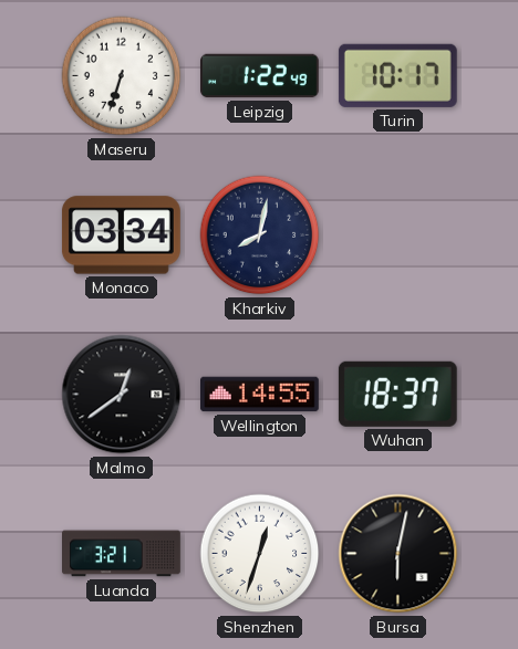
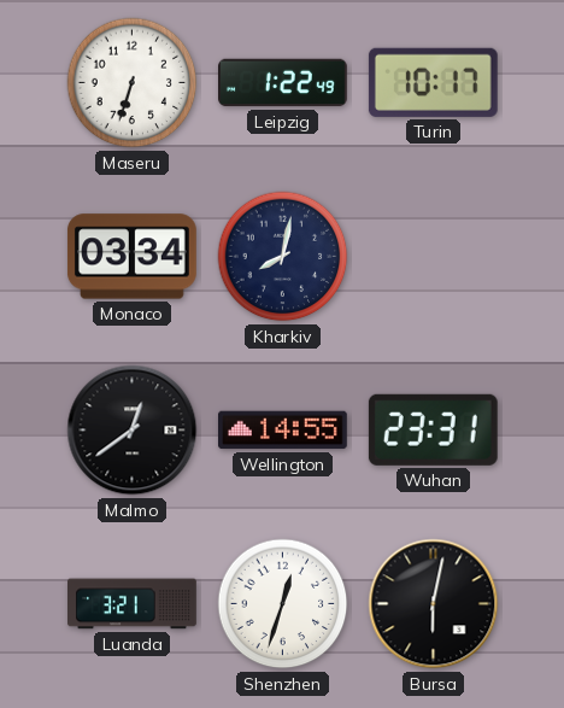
Wuhan: 18:37 -> 23:31
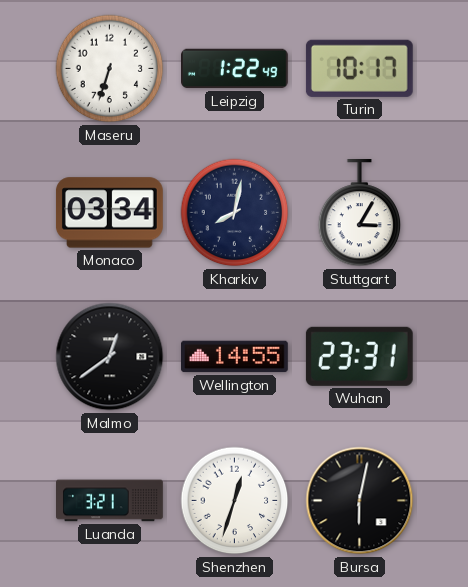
Stuttgart: none -> 3:05
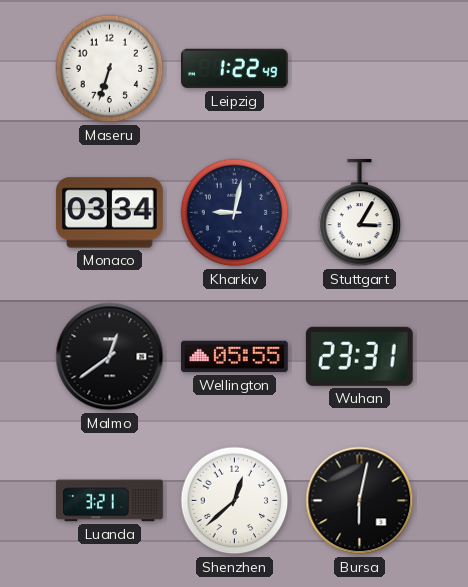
Turin: 10:17 -> none
Kharkiv: 8:02 -> 9:02
Wellington: 14:55 -> 05:55
Shenzhen: 12:33 -> 12:38
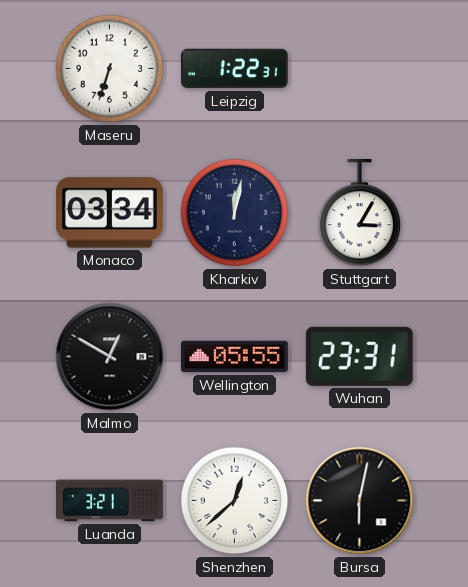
Leipzig: 1:22:49 -> 1:22:31
Kharkiv: 9:02 -> 12:02
Malmo: 12:39 -> 12:50
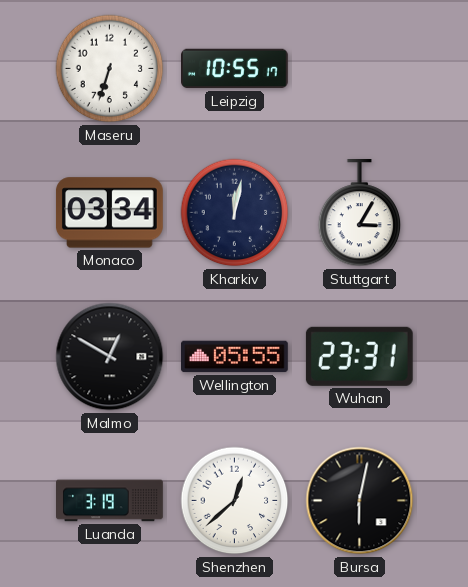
Leipzig: 1:22 -> 10:55
Luanda: 3:21 -> 3:19
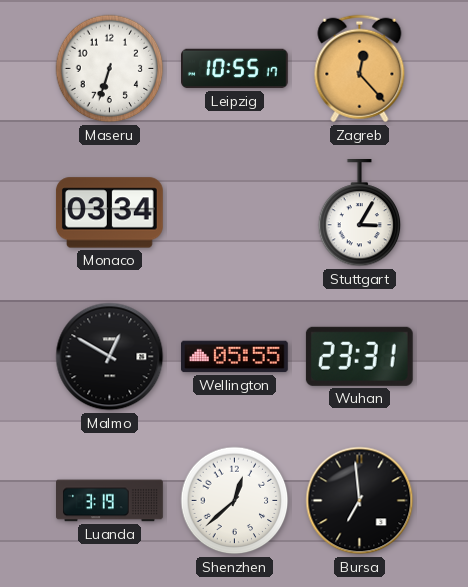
Zagreb: none -> 12:23
Kharkiv: 12:02 -> none
Bursa: 6:02 -> 6:59
